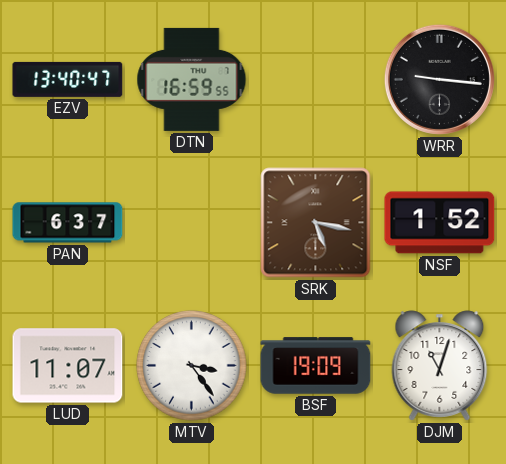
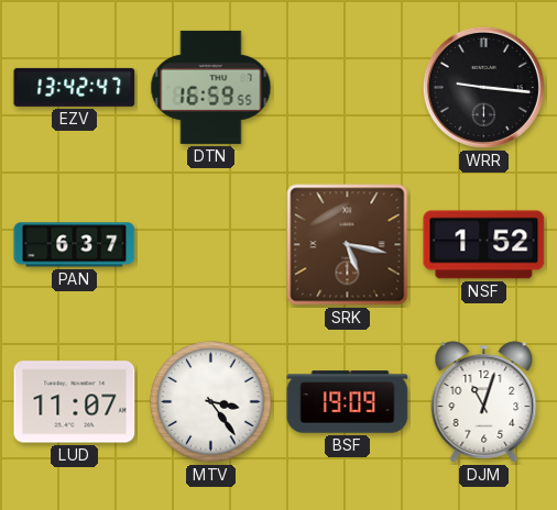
EZV: 13:40 -> 13:42
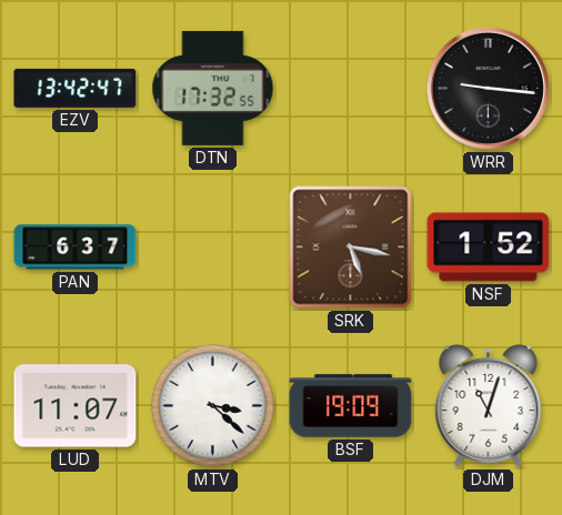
DTN: 16:59 -> 17:32
MTV: 3:24 -> 3:22
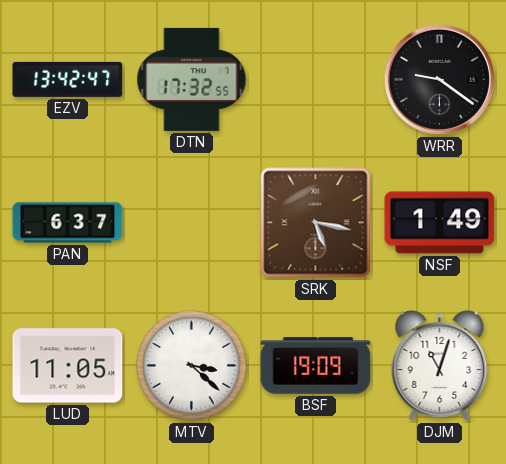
WRR: 9:16 -> 9:21
NSF: 1:52 -> 1:49
LUD: 11:07 -> 11:05
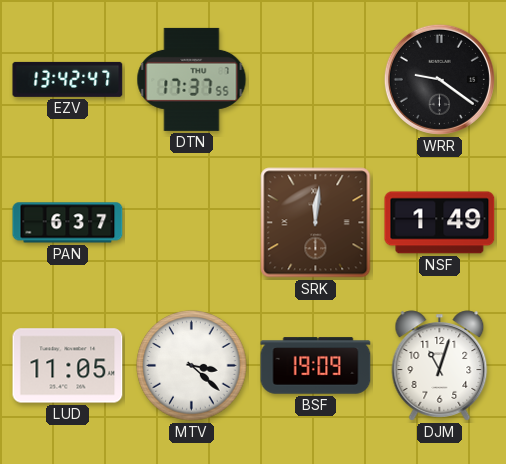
DTN: 17:32 -> 17:37
SRK: 5:17 -> 12:01
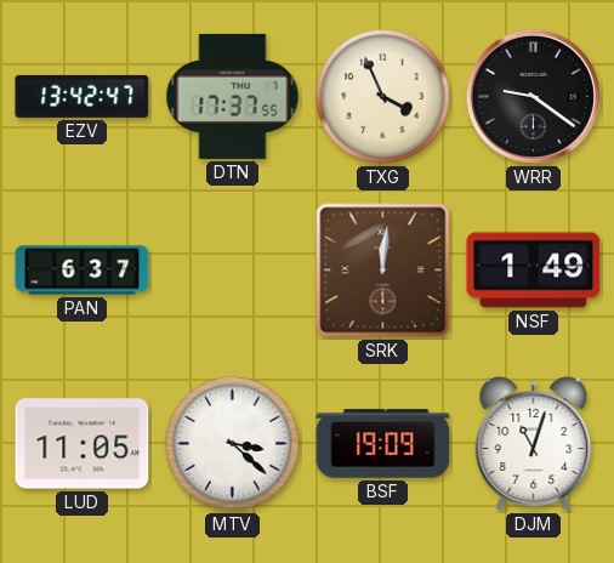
TXG: none -> 3:56
